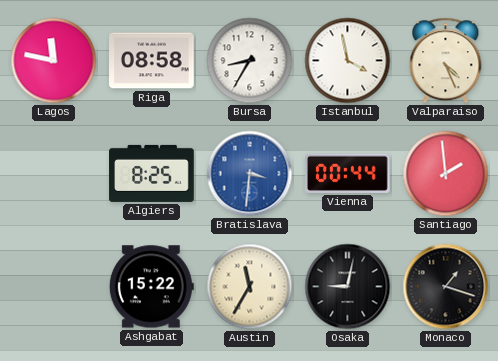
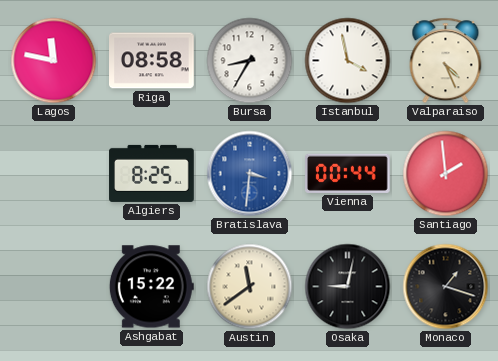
Austin: 11:35 -> 11:39
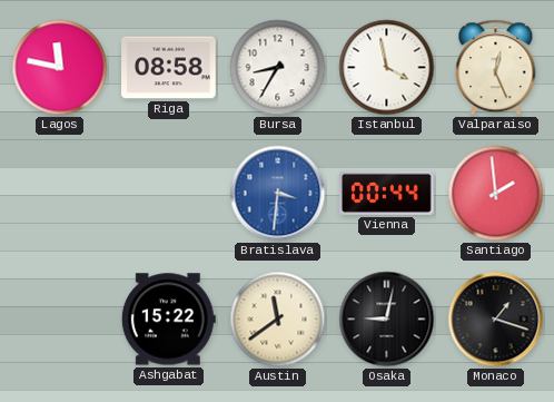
Valparaiso: 4:26 -> 12:26
Algiers: 8:25 -> none
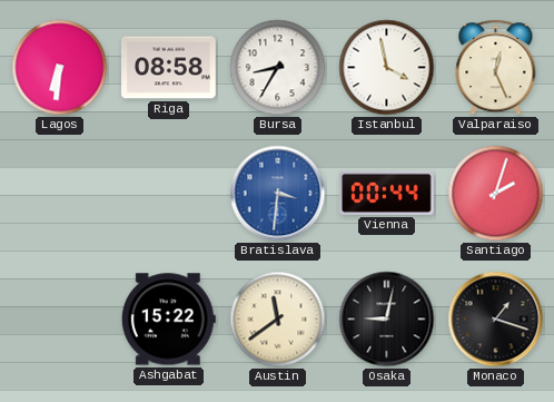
Lagos: 11:47 -> 6:31
Santiago: 1:59 -> 2:03
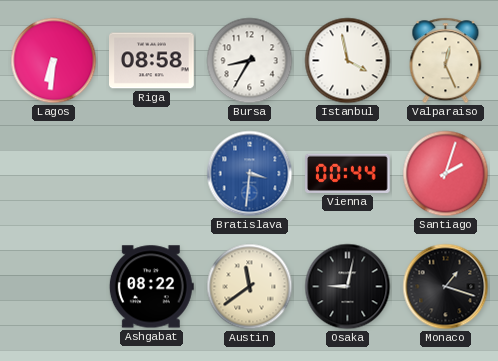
Ashgabat: 15:22 -> 08:22
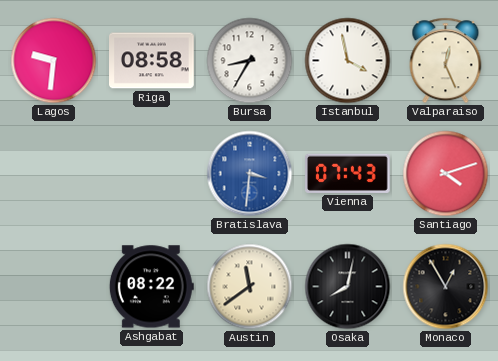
Lagos: 6:31 -> 9:31
Vienna: 00:44 -> 07:43
Santiago: 2:03 -> 4:12
Osaka: 9:02 -> 8:02
Monaco: 1:18 -> 12:55
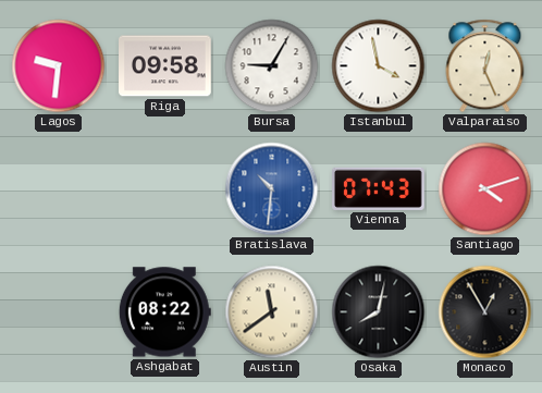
Riga: 08:58 -> 09:58
Bursa: 8:35 -> 9:05
Bratislava: 3:31 -> 10:31
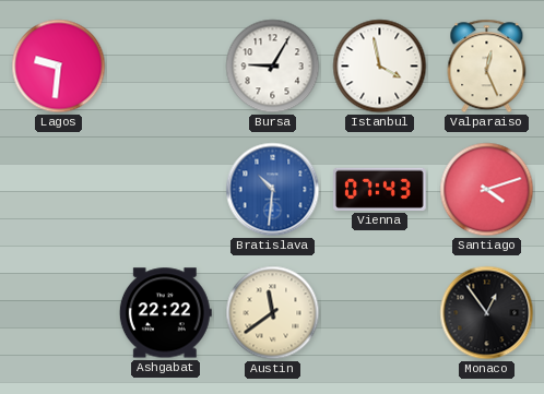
Riga: 09:58 -> none
Ashgabat: 08:22 -> 22:22
Osaka: 8:02 -> none
Monaco: 12:55 -> 12:54
